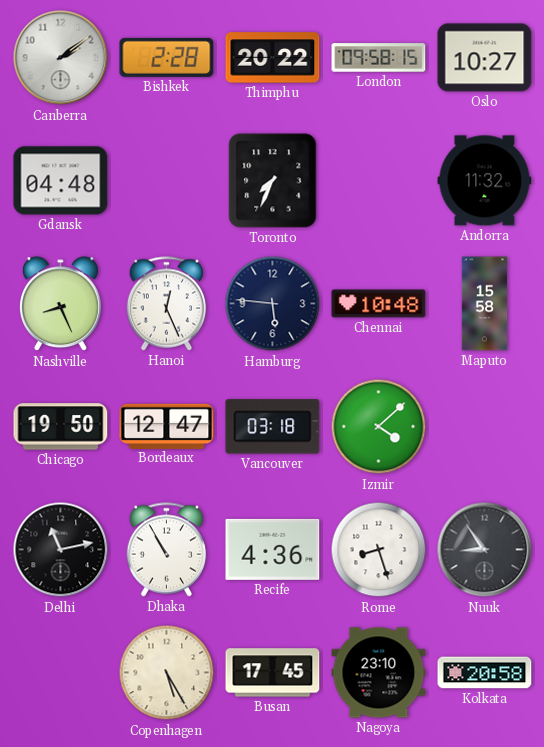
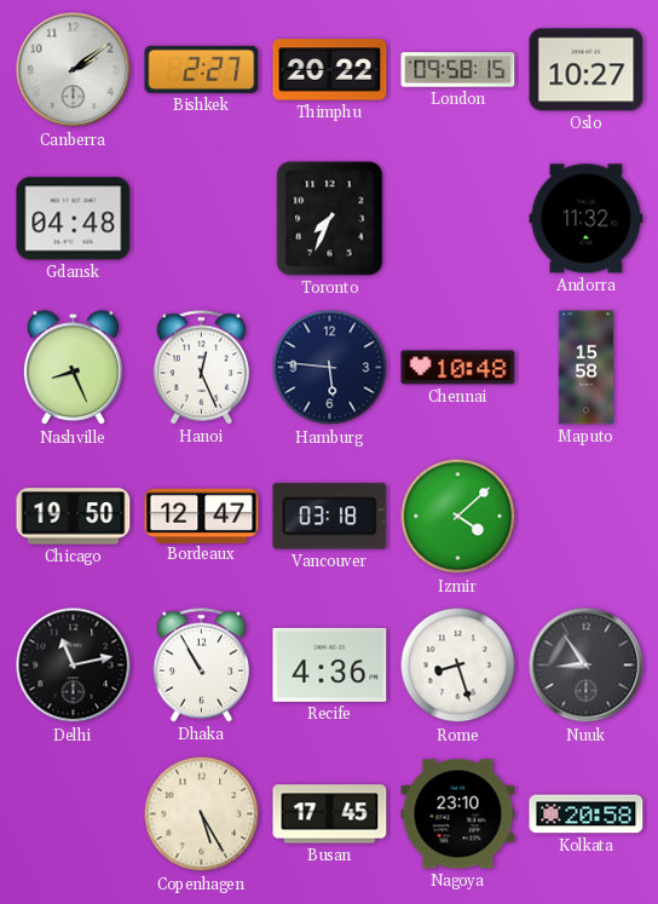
Bishkek: 2:28 -> 2:27
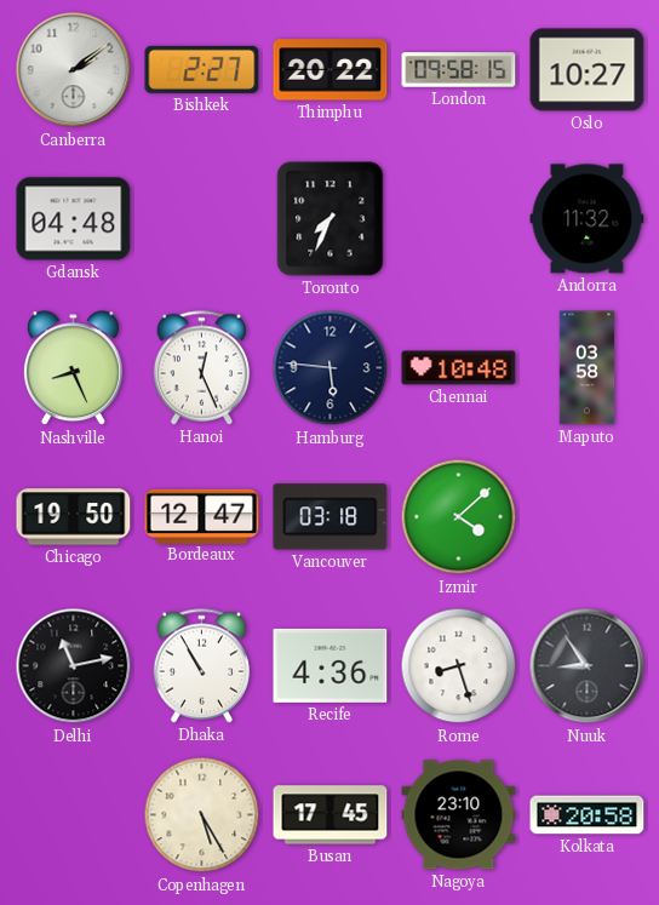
Maputo: 15:58 -> 03:58
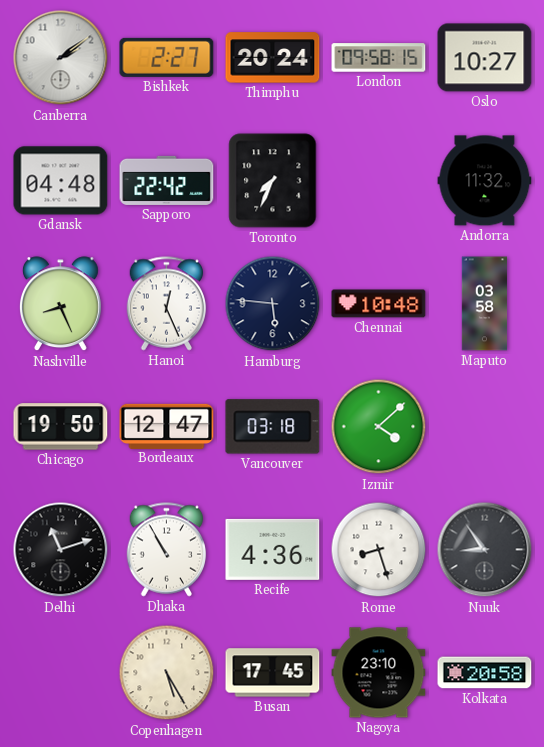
Thimphu: 20:22 -> 20:24
Sapporo: none -> 22:42
Delhi: 11:13 -> 11:12
